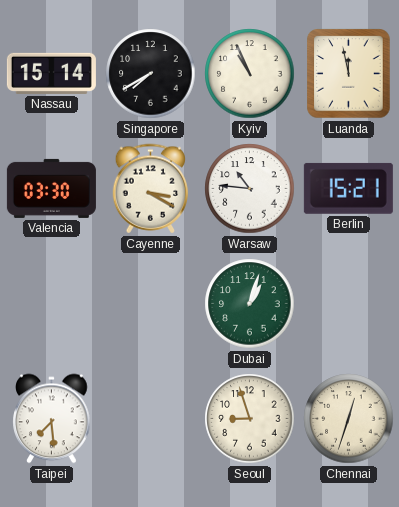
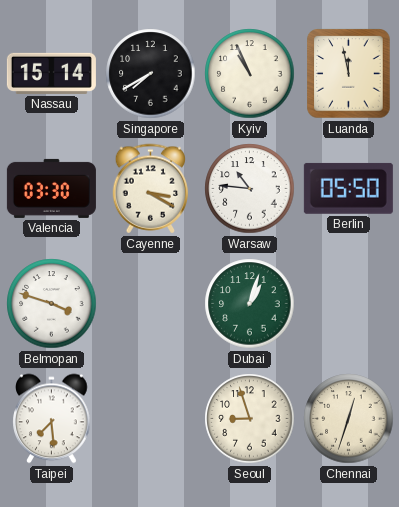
Berlin: 15:21 -> 05:50
Belmopan: none -> 3:48
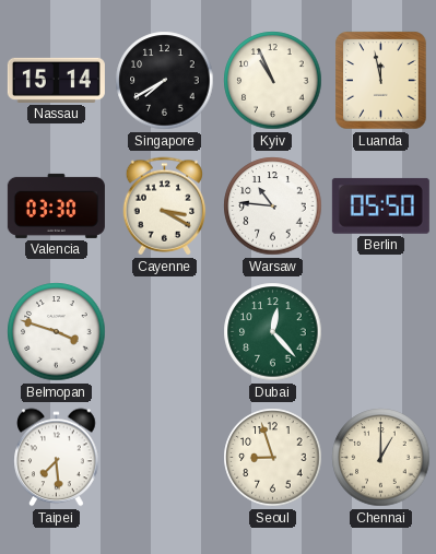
Dubai: 1:03 -> 12:23
Chennai: 12:33 -> 1:00
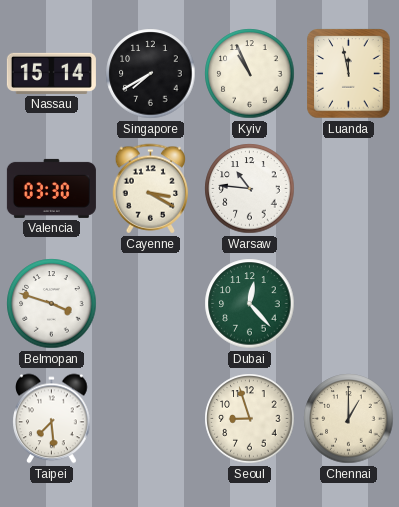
Berlin: 05:50 -> none
